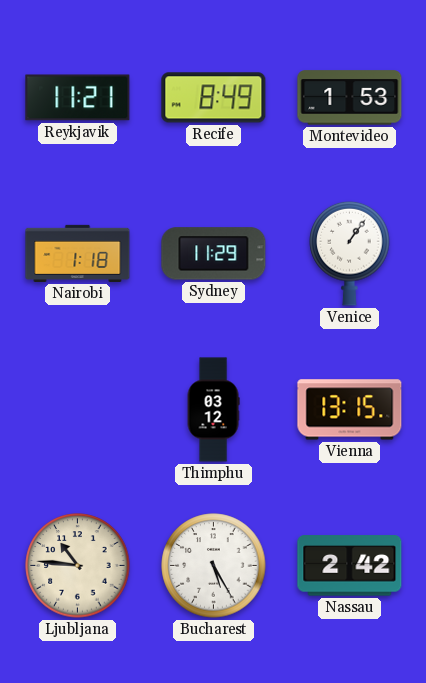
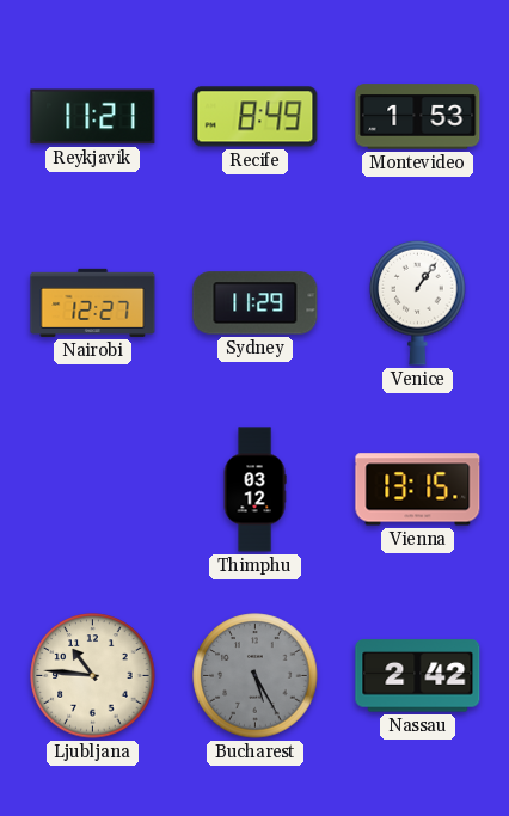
Nairobi: 1:18 -> 12:27
Bucharest dial: white -> grey
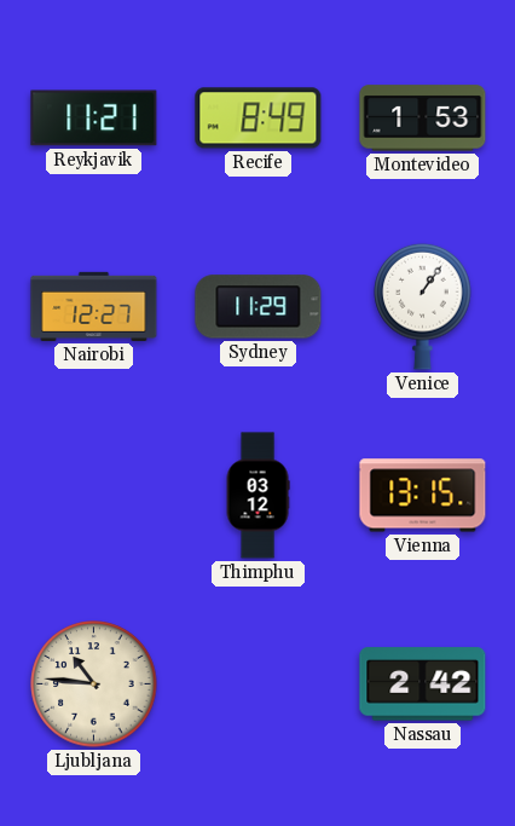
Bucharest: 5:25 -> none
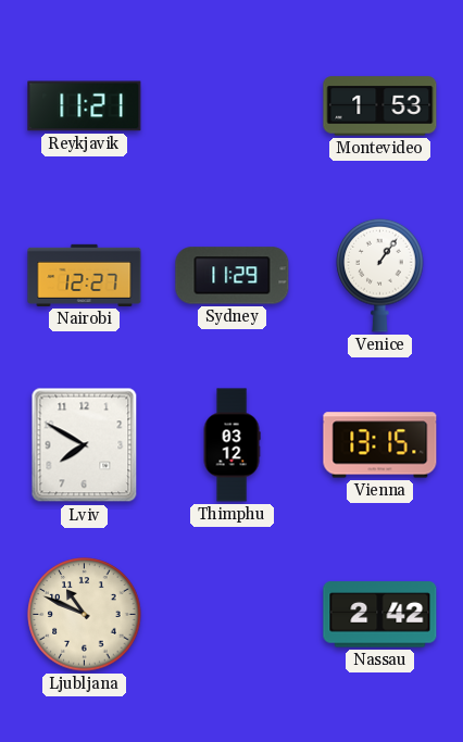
Recife: 8:49 -> none
Lviv: none -> 7:50
Ljubljana: 10:46 -> 10:49
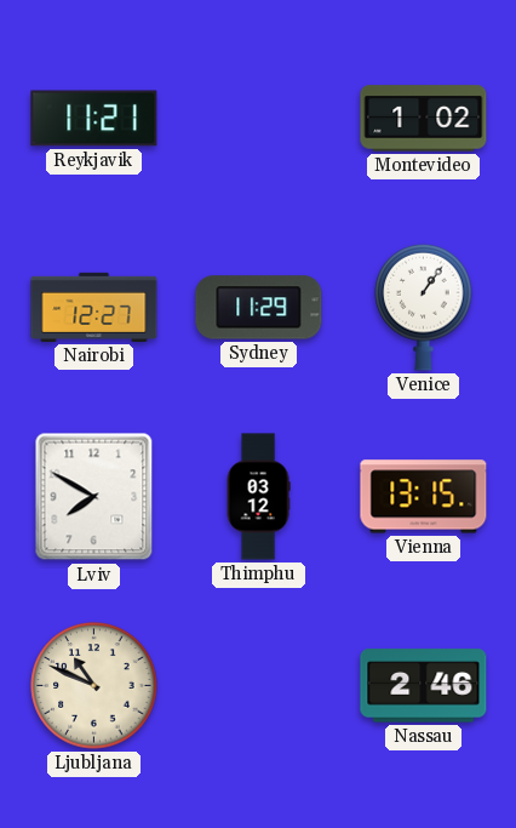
Montevideo: 1:53 -> 1:02
Nassau: 2:42 -> 2:46
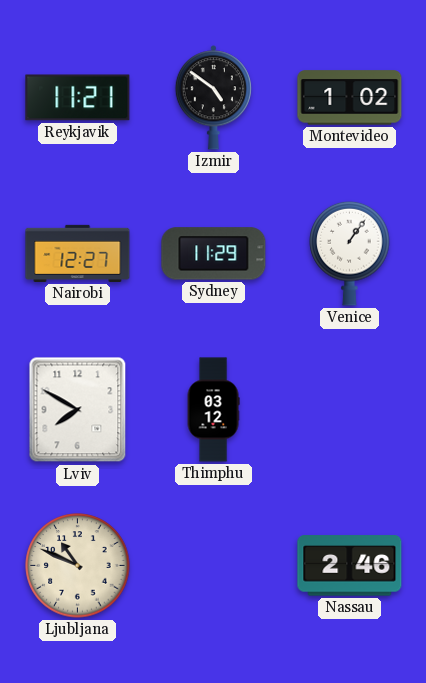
Izmir: none -> 4:51
Vienna: 13:15 -> none
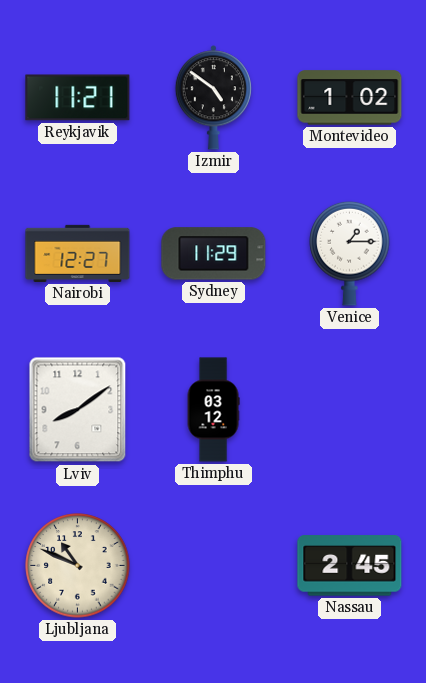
Venice: 1:06 -> 1:15
Lviv: 7:50 -> 8:09
Nassau: 2:46 -> 2:45
